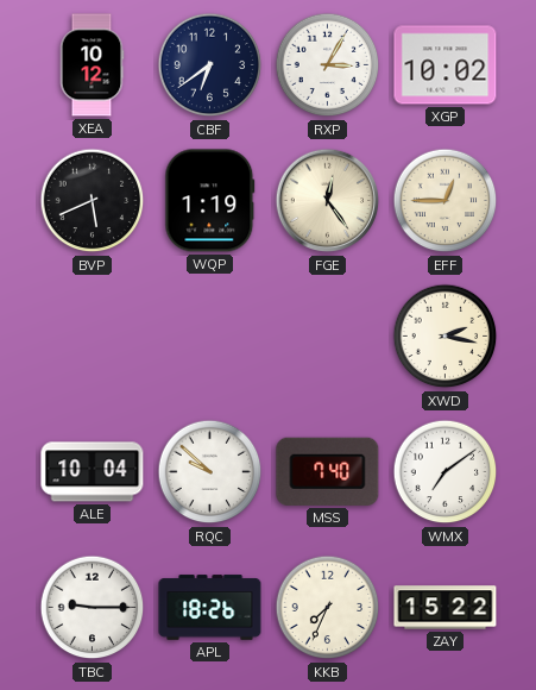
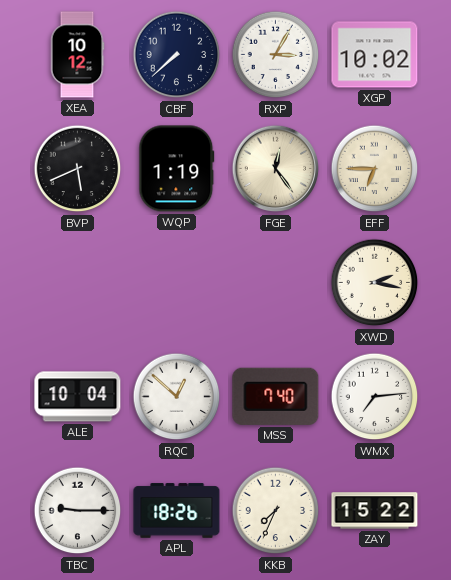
CBF: 6:39 -> 7:38
EFF: 12:45 -> 6:45
RQC: 9:52 -> 12:52
WMX: 7:09 -> 7:14
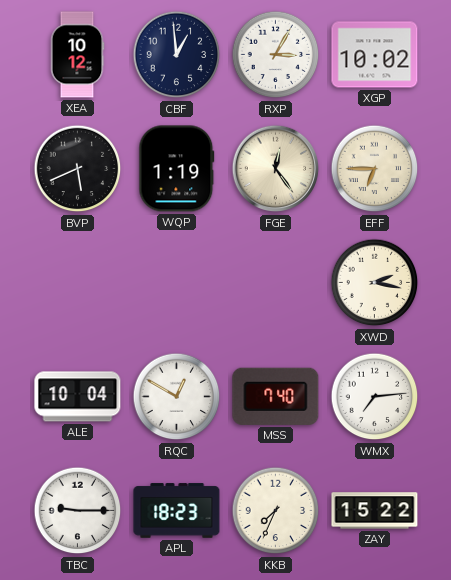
CBF: 7:38 -> 12:59
RQC: 12:52 -> 12:50
APL: 18:26 -> 18:23
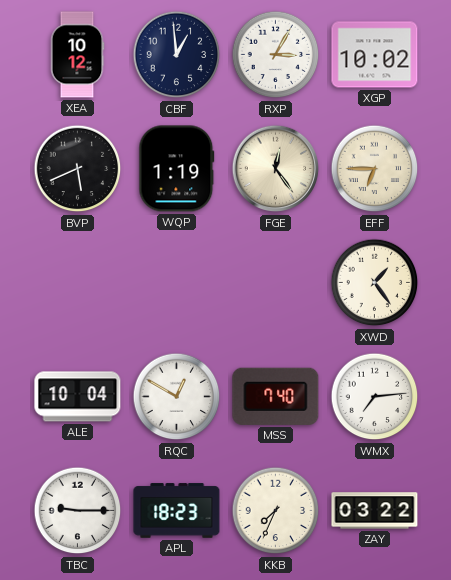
XWD: 2:17 -> 1:24
ZAY: 15:22 -> 03:22
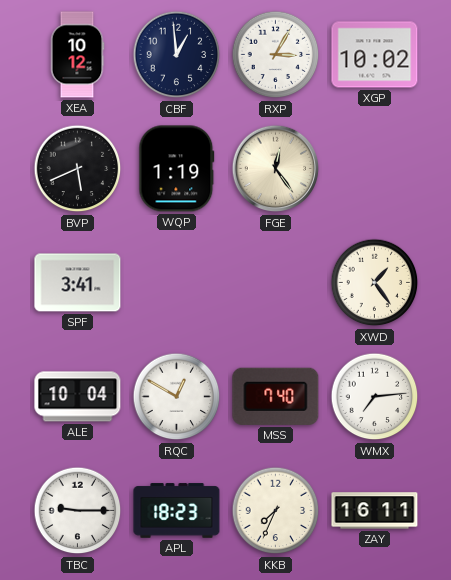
EFF: 6:45 -> none
SPF: none -> 3:41
ZAY: 03:22 -> 16:11
